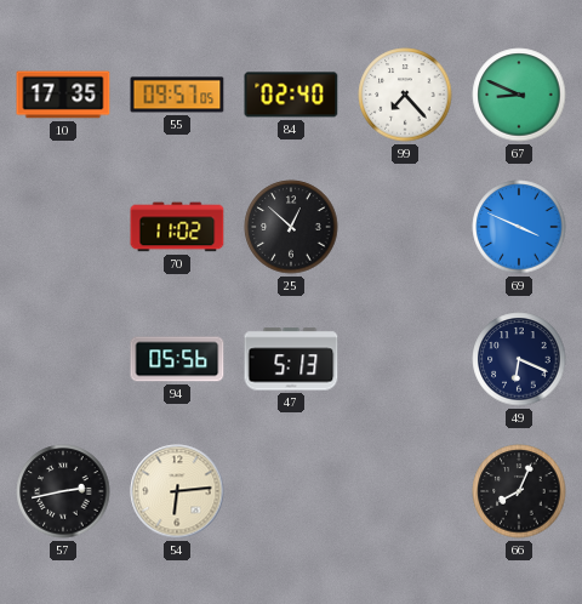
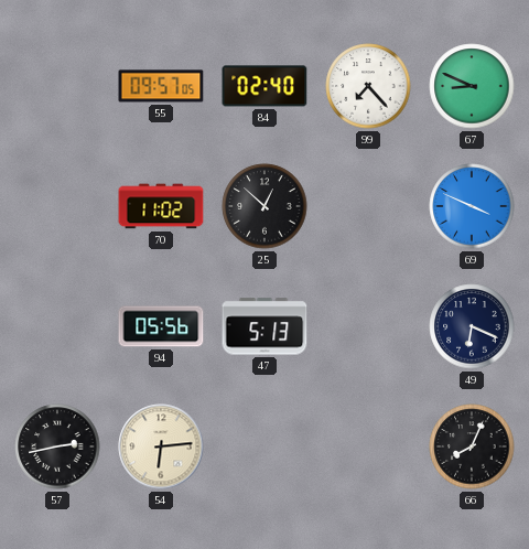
10: 17:35 -> none
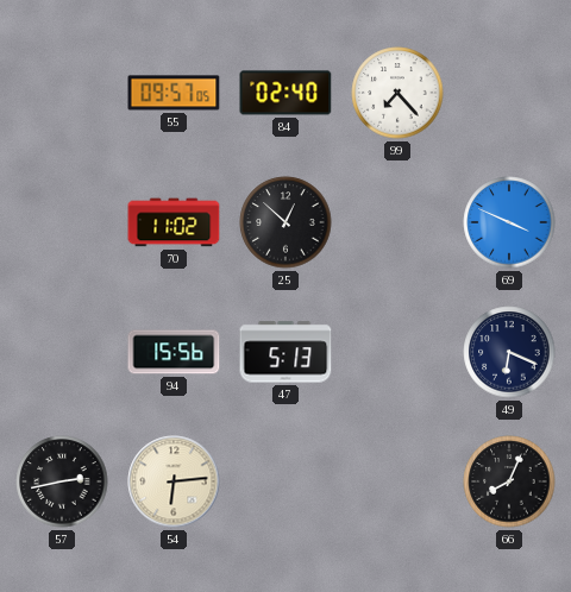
67: 8:49 -> none
94: 05:56 -> 15:56
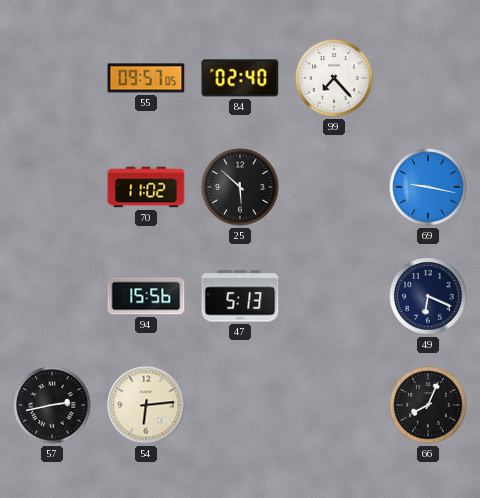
25: 12:52 -> 5:52
69: 3:49 -> 9:17
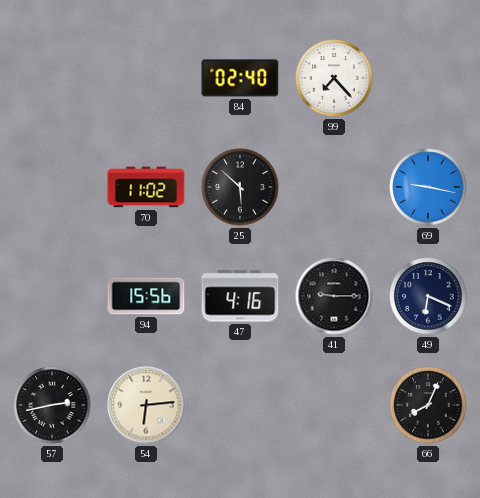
55: 09:57 -> none
47: 5:13 -> 4:16
41: none -> 9:15
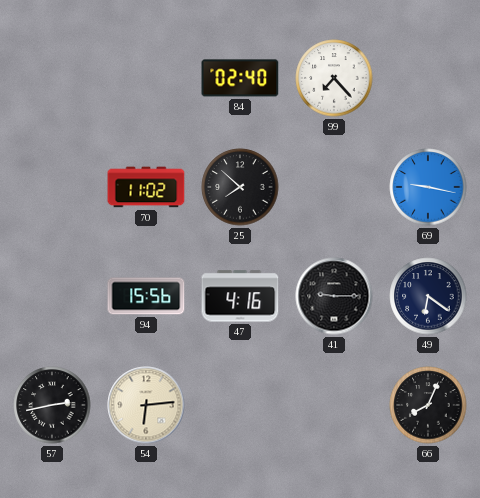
25: 5:52 -> 7:52
49: 6:19 -> 6:21
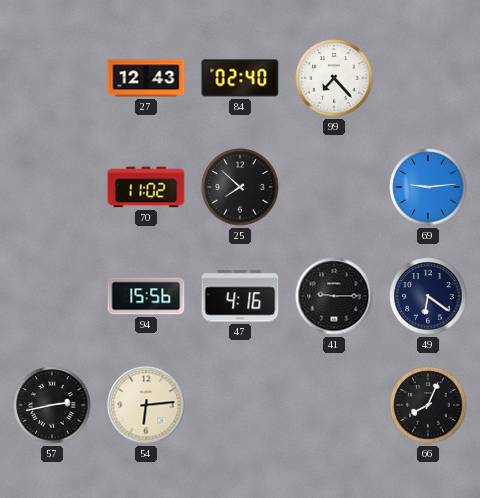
27: none -> 12:43
69: 9:17 -> 9:14
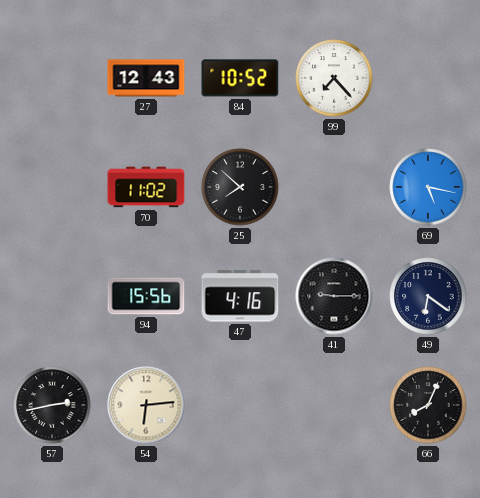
84: 02:40 -> 10:52
69: 9:14 -> 5:17
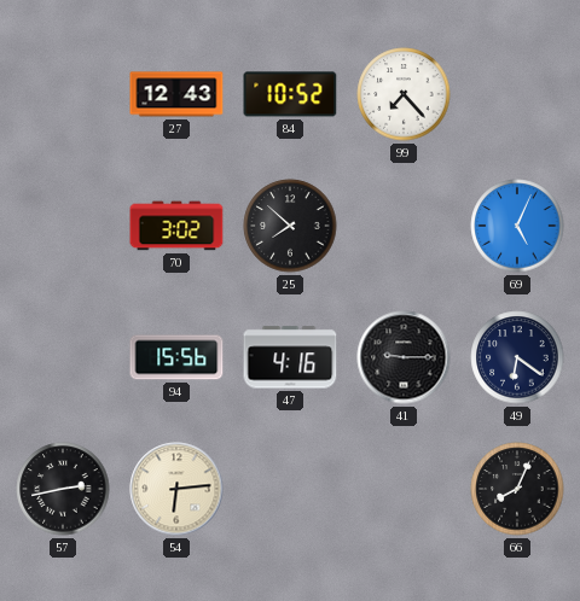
70: 11:02 -> 3:02
69: 5:17 -> 5:04
